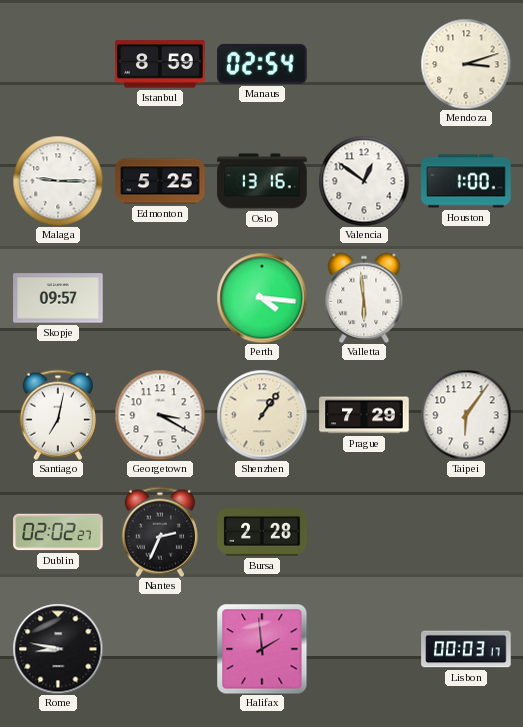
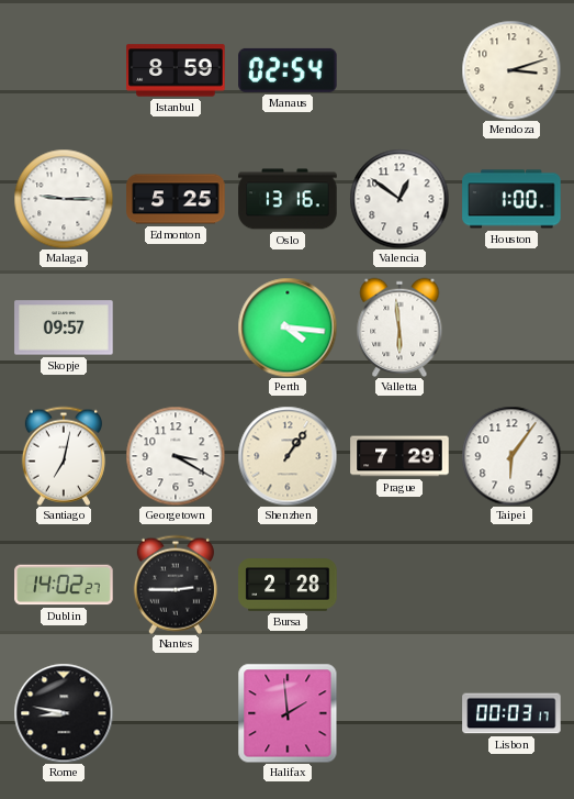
Dublin: 02:02 -> 14:02
Nantes: 2:34 -> 2:45
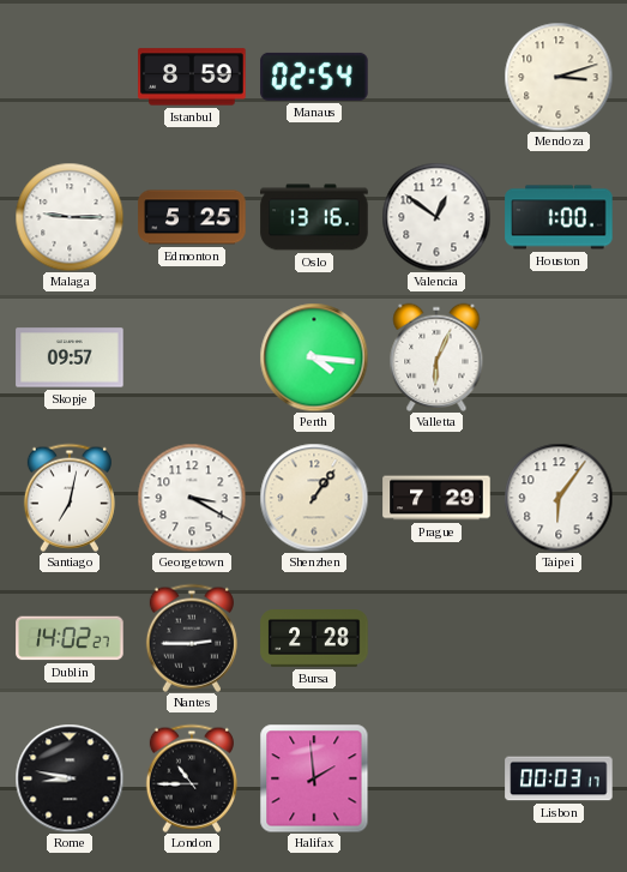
Valletta: 5:59 -> 6:04
London: none -> 10:45
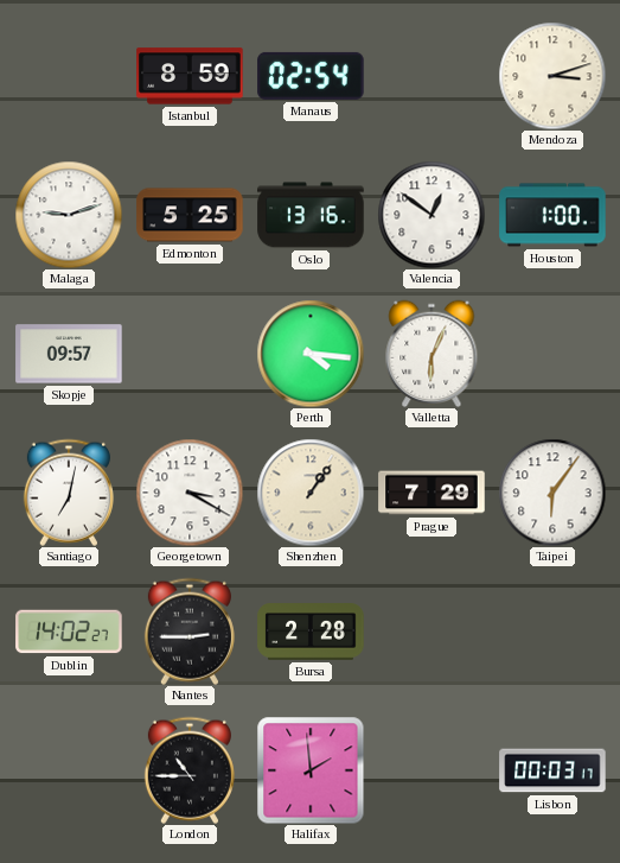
Malaga: 9:15 -> 9:12
Rome: 8:47 -> none
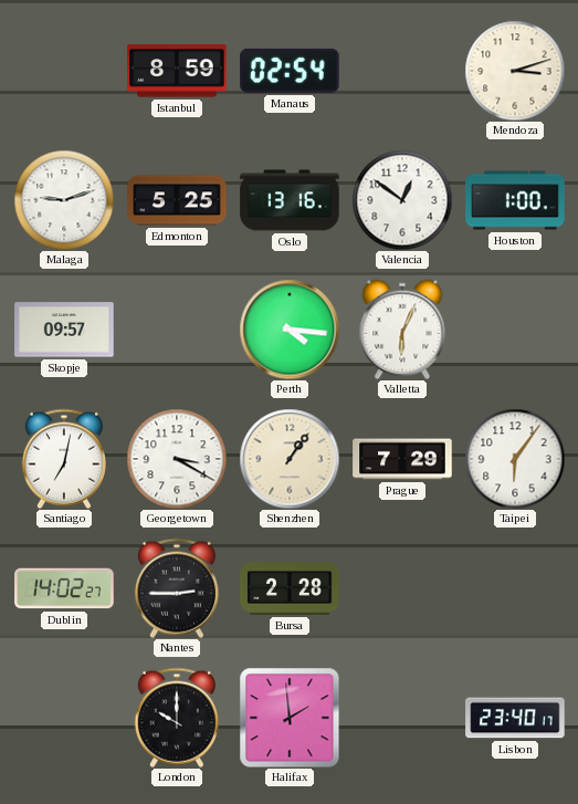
London: 10:45 -> 10:00
Lisbon: 00:03 -> 23:40
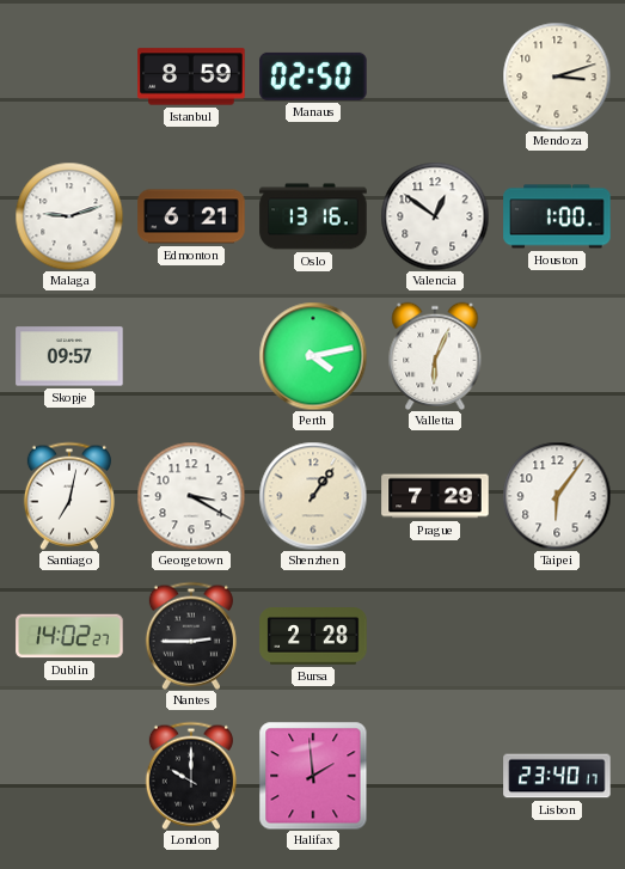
Manaus: 02:54 -> 02:50
Edmonton: 5:25 -> 6:21
Perth: 4:16 -> 4:13
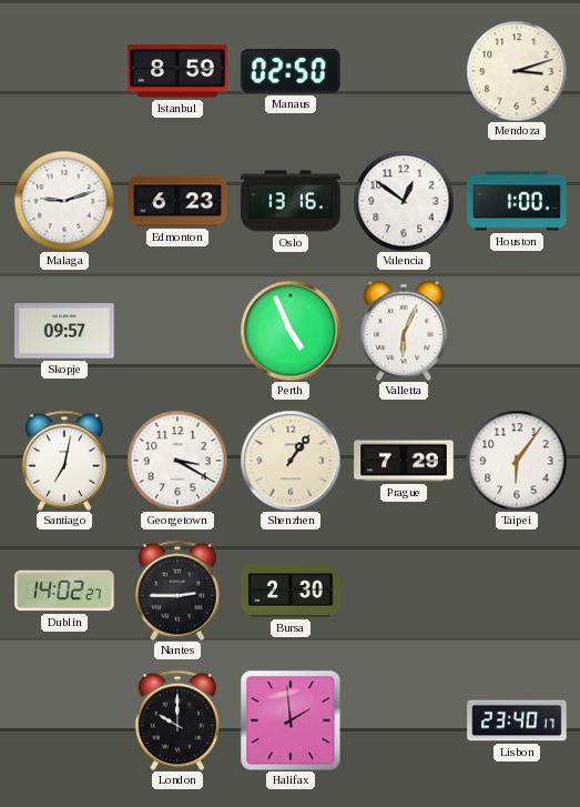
Edmonton: 6:21 -> 6:23
Perth: 4:13 -> 4:56
Bursa: 2:28 -> 2:30
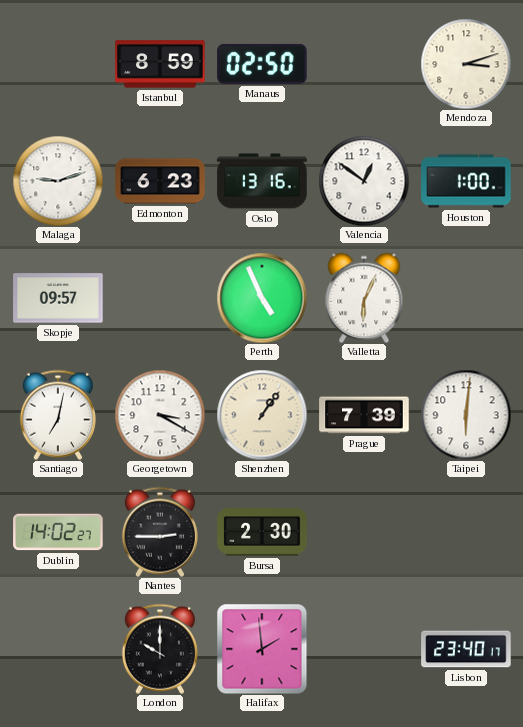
Prague: 7:29 -> 7:39
Taipei: 6:06 -> 6:01
